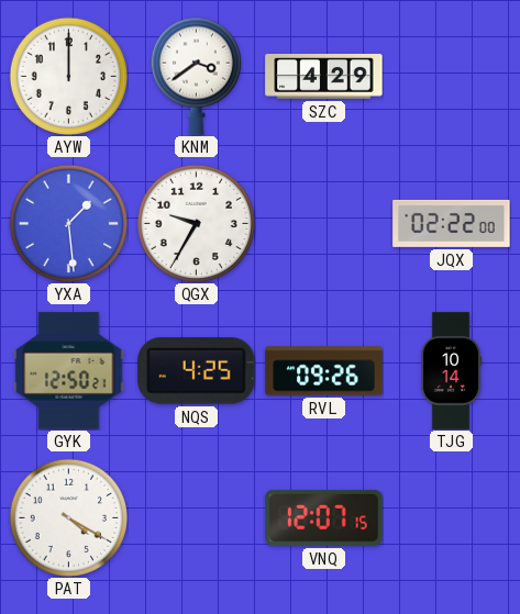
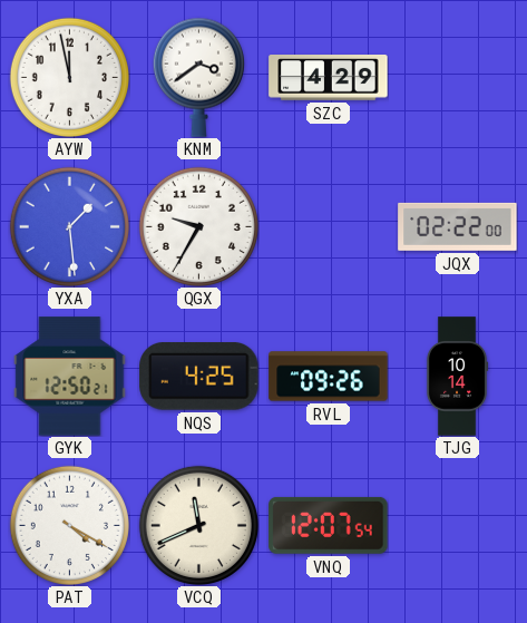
AYW: 12:00 -> 11:58
VCQ: none -> 11:41
VNQ: 12:07:15 -> 12:07:54
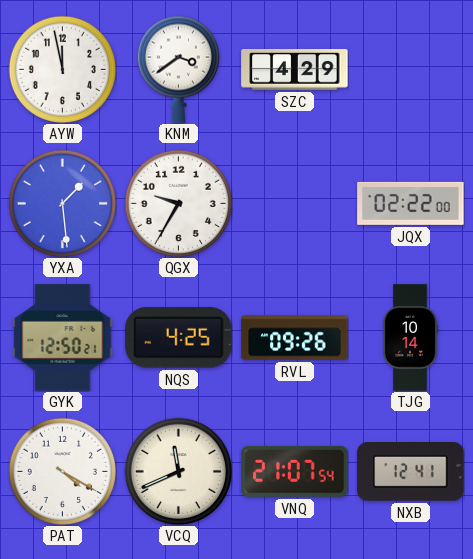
VNQ: 12:07 -> 21:07
NXB: none -> 12:41
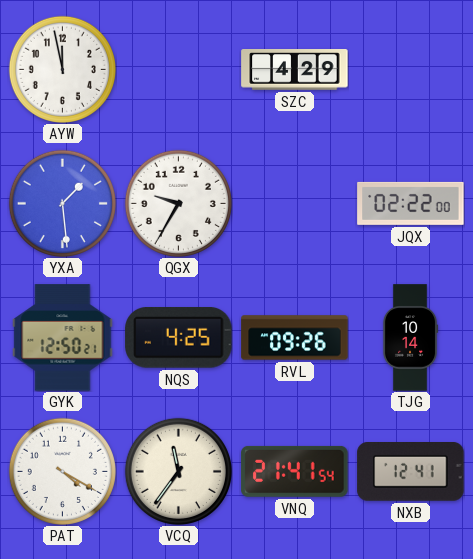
KNM: 3:39 -> none
VCQ: 11:41 -> 11:36
VNQ: 21:07 -> 21:41
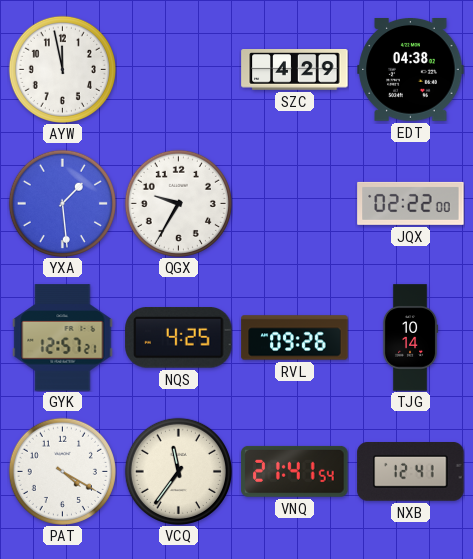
EDT: none -> 04:38
GYK: 12:50 -> 12:57
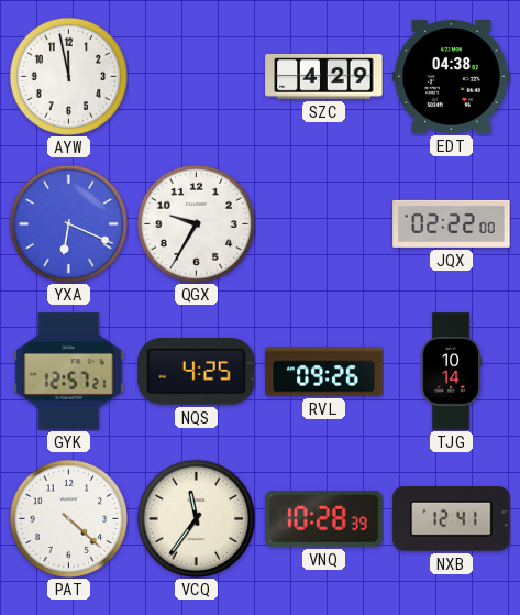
YXA: 1:29 -> 6:19
PAT: 4:20 -> 4:22
VNQ: 21:41 -> 10:28
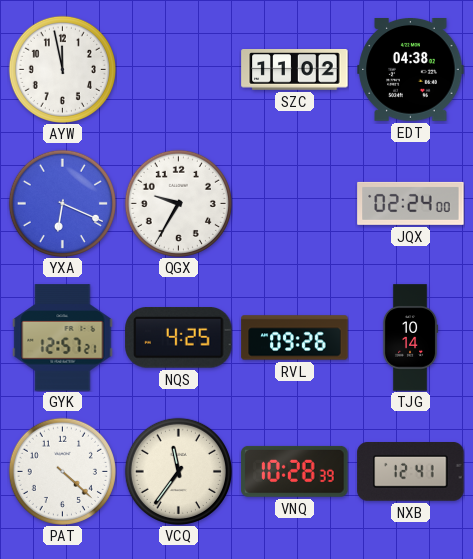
SZC: 4:29 -> 11:02
JQX: 02:22 -> 02:24
